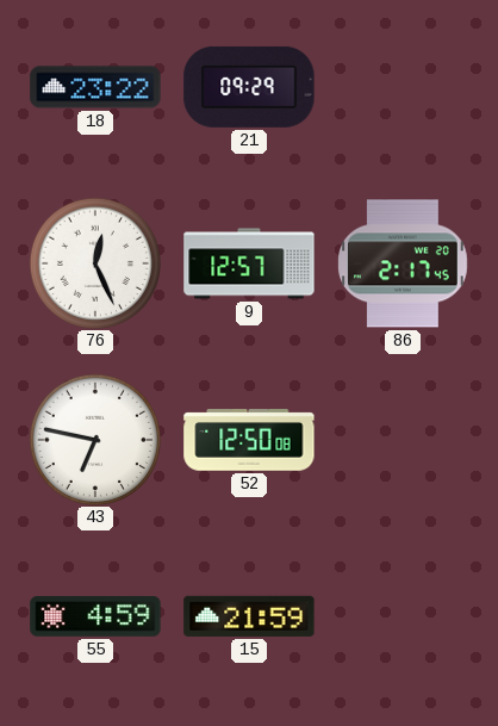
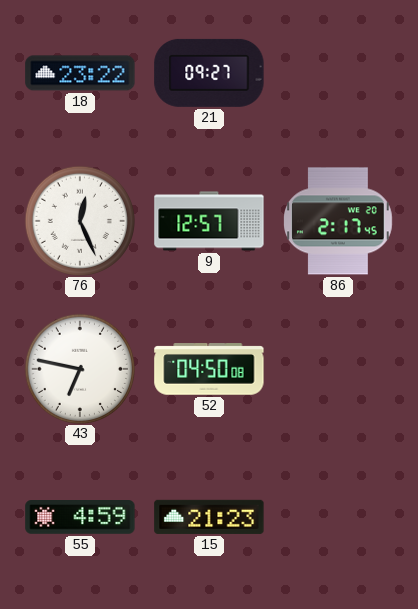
21: 09:29 -> 09:27
52: 12:50 -> 04:50
15: 21:59 -> 21:23
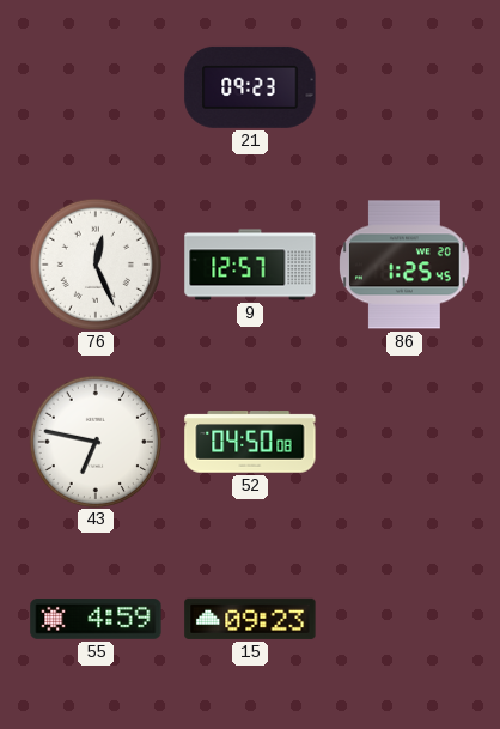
18: 23:22 -> none
21: 09:27 -> 09:23
86: 2:17 -> 1:25
15: 21:23 -> 09:23
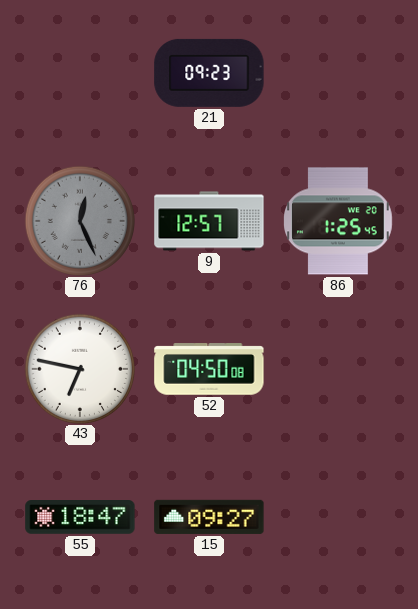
76 dial: white -> grey
55: 4:59 -> 18:47
15: 09:23 -> 09:27
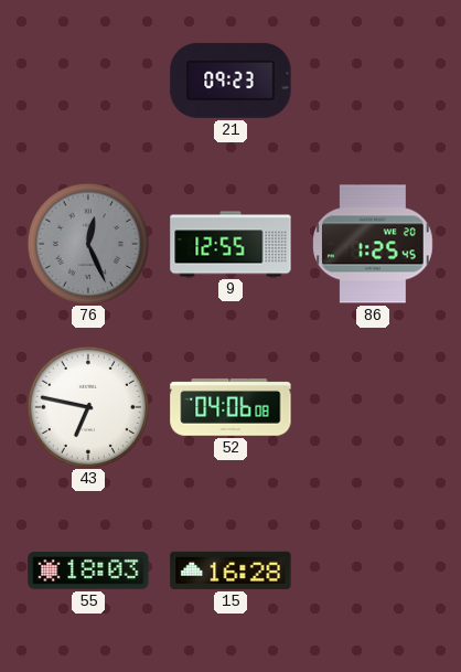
9: 12:57 -> 12:55
52: 04:50 -> 04:06
55: 18:47 -> 18:03
15: 09:27 -> 16:28
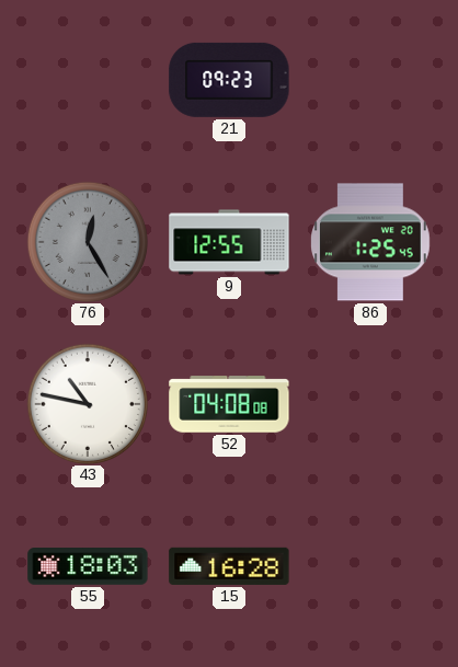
76: 12:26 -> 12:25
43: 6:47 -> 10:47
52: 04:06 -> 04:08
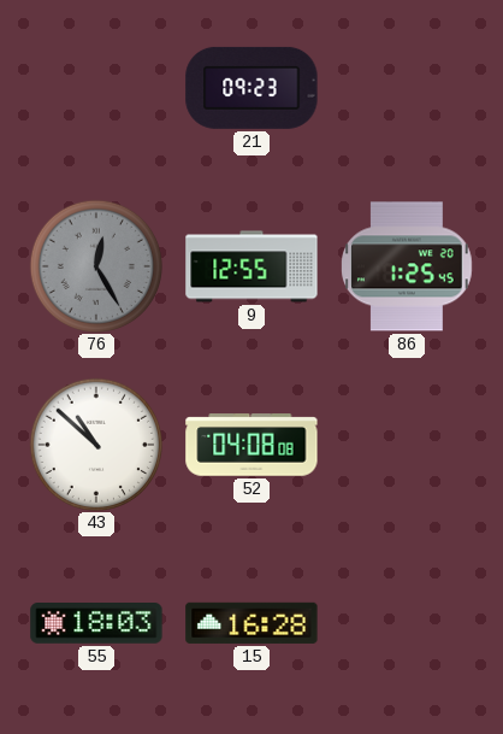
43: 10:47 -> 10:52
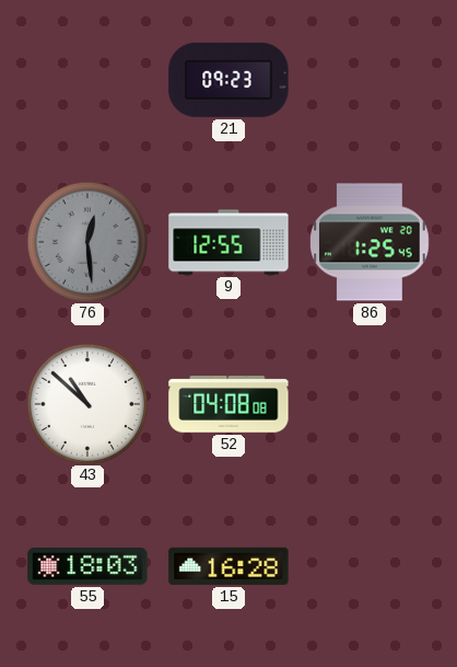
76: 12:25 -> 12:29
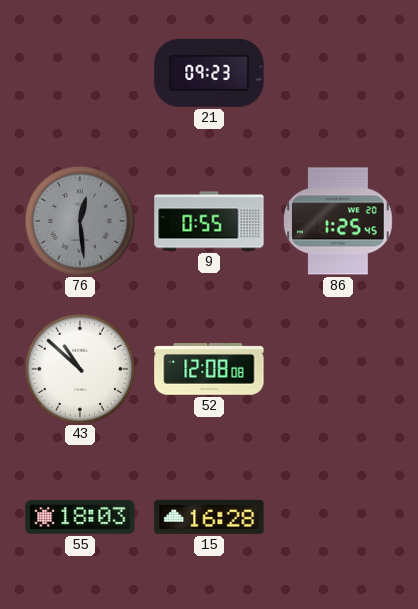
9: 12:55 -> 0:55
52: 04:08 -> 12:08
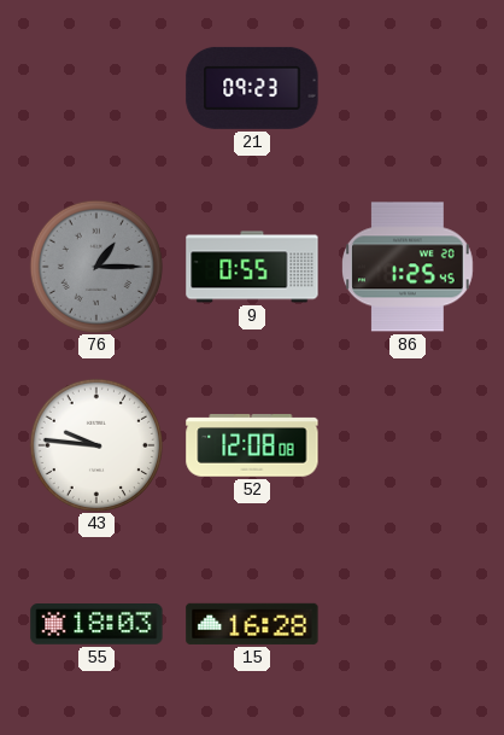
76: 12:29 -> 1:15
43: 10:52 -> 9:46
